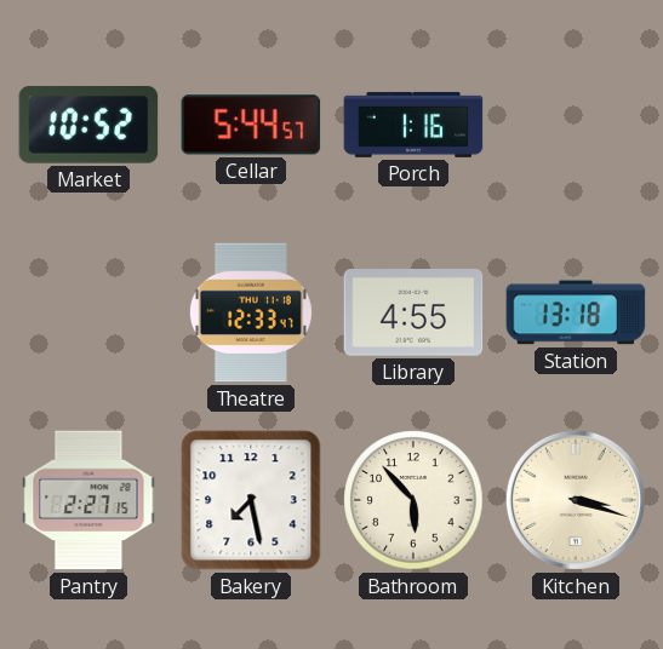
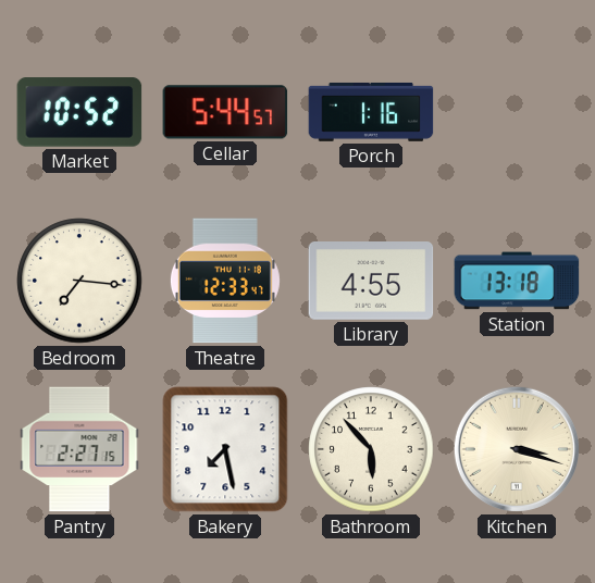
Bedroom: none -> 7:16
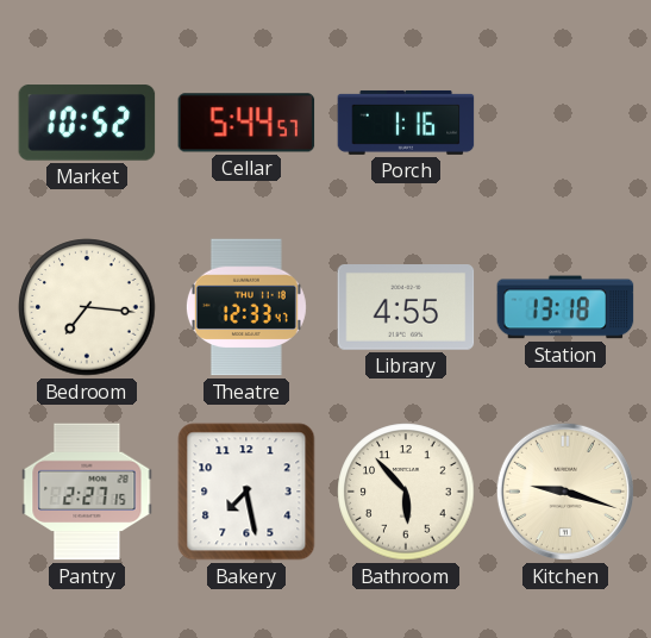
Kitchen: 3:18 -> 9:18
